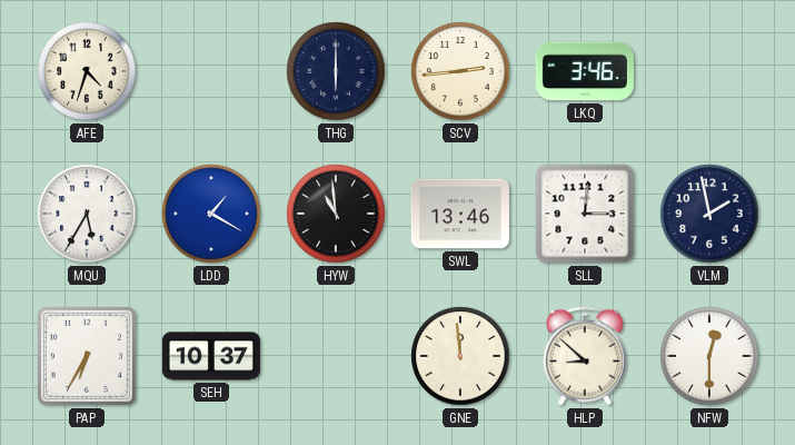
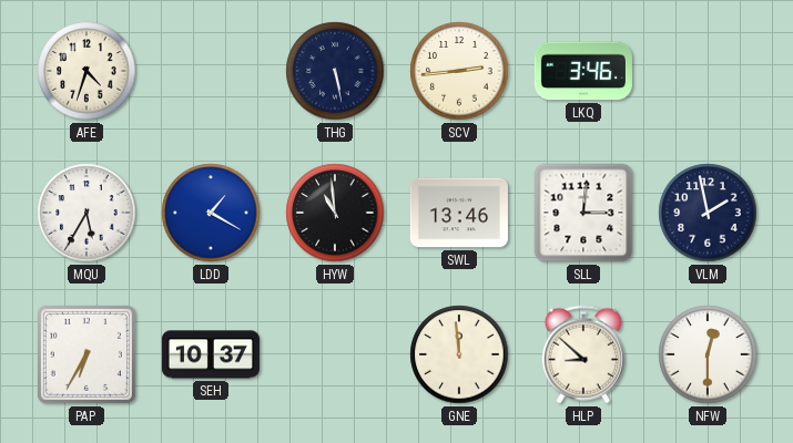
THG: 6:00 -> 5:28
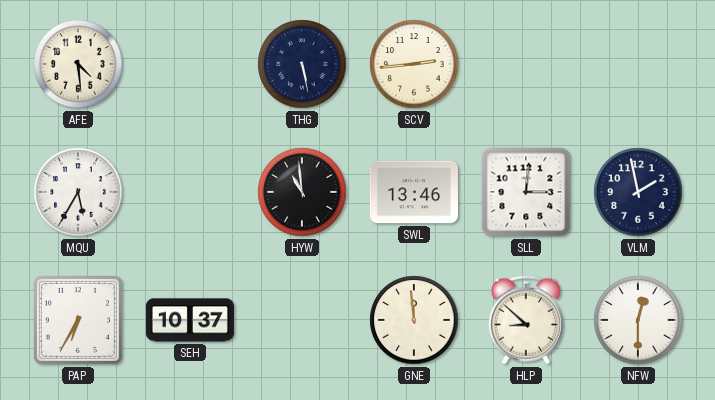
AFE: 4:33 -> 4:29
LKQ: 3:46 -> none
LDD: 1:20 -> none
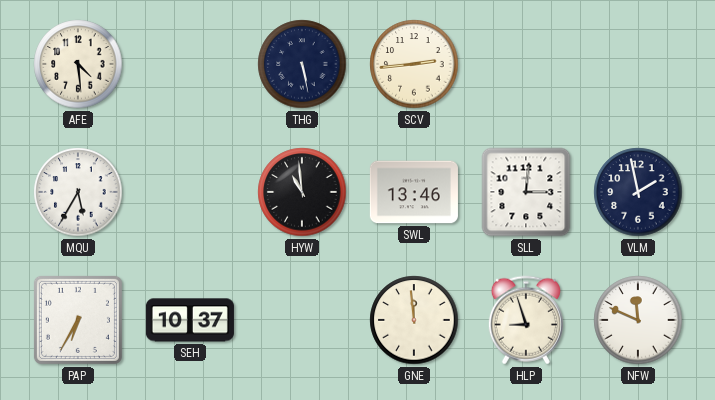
HLP: 8:52 -> 8:57
NFW: 12:30 -> 11:49
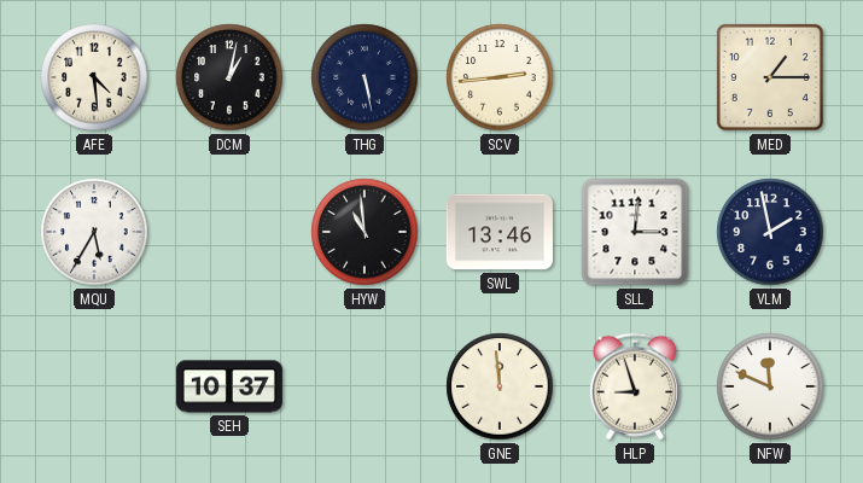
DCM: none -> 1:02
MED: none -> 1:15
PAP: 6:35 -> none
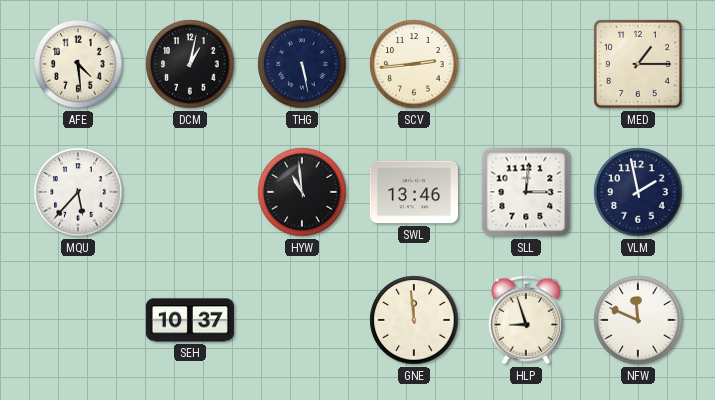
MQU: 5:35 -> 5:37
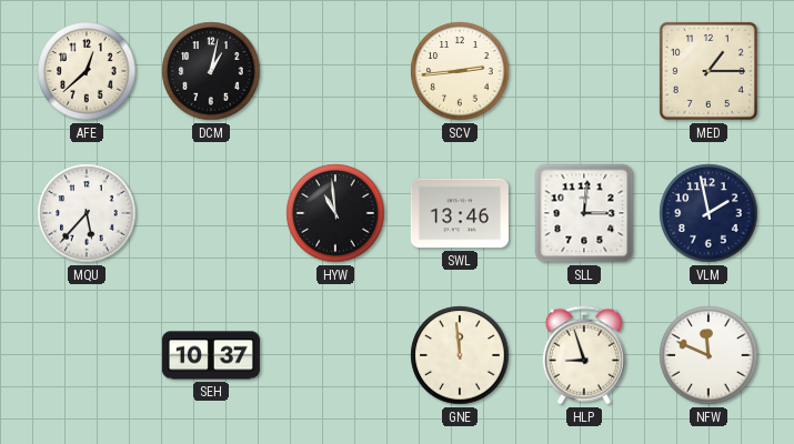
AFE: 4:29 -> 12:38
THG: 5:28 -> none
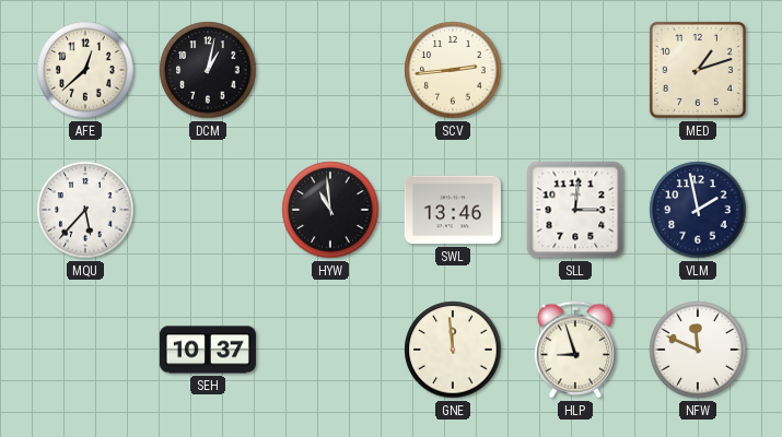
MED: 1:15 -> 1:12
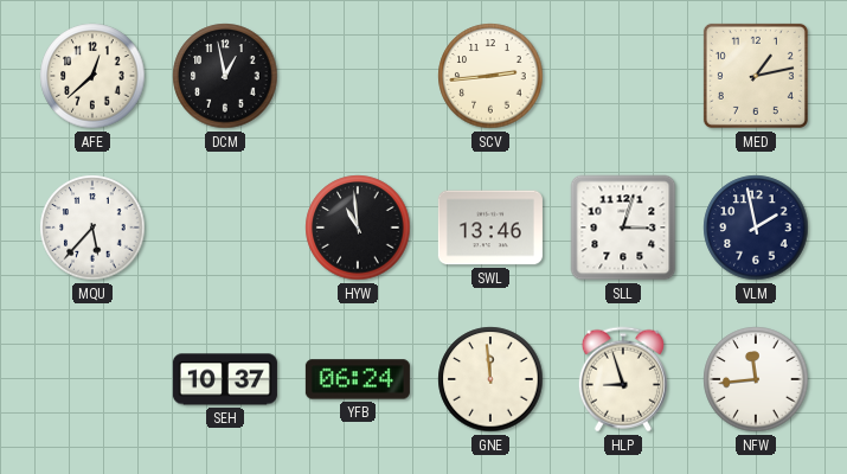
DCM: 1:02 -> 12:58
MED: 1:12 -> 1:13
SLL: 3:01 -> 3:03
YFB: none -> 06:24
NFW: 11:49 -> 11:44
